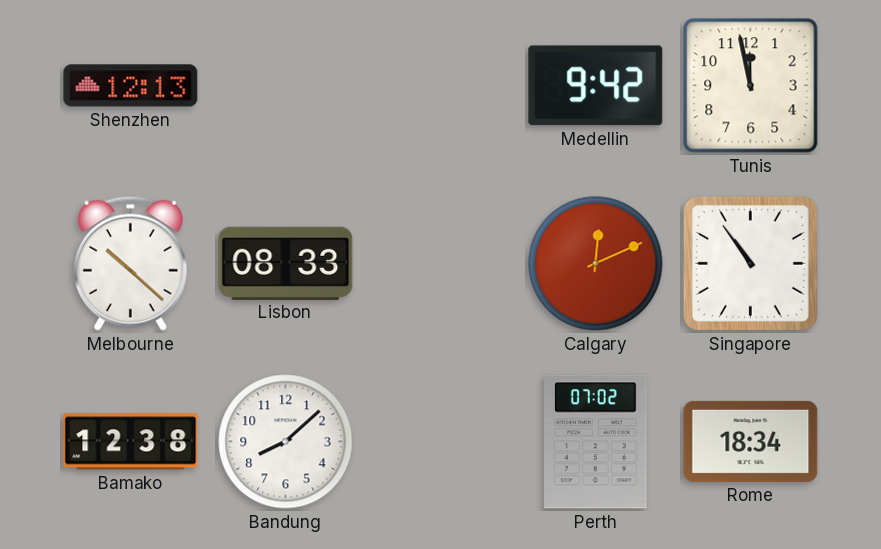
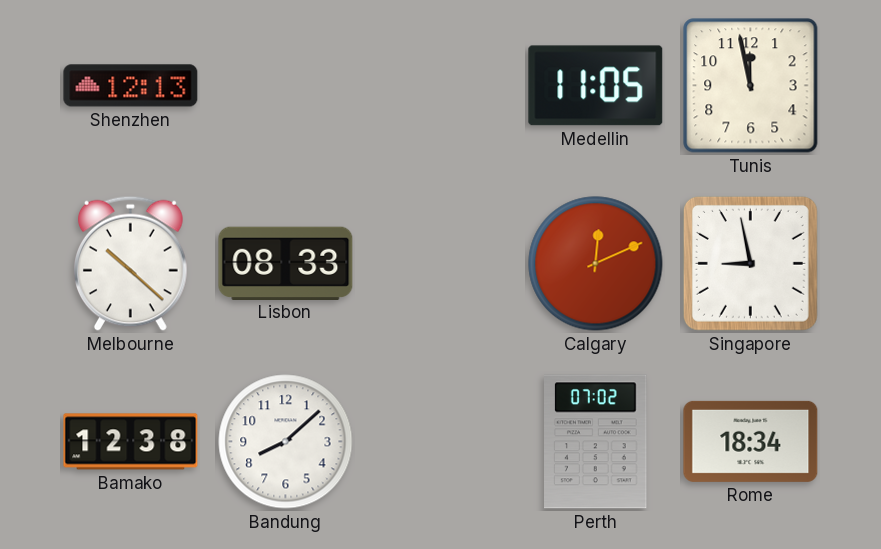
Medellin: 9:42 -> 11:05
Singapore: 10:54 -> 8:58
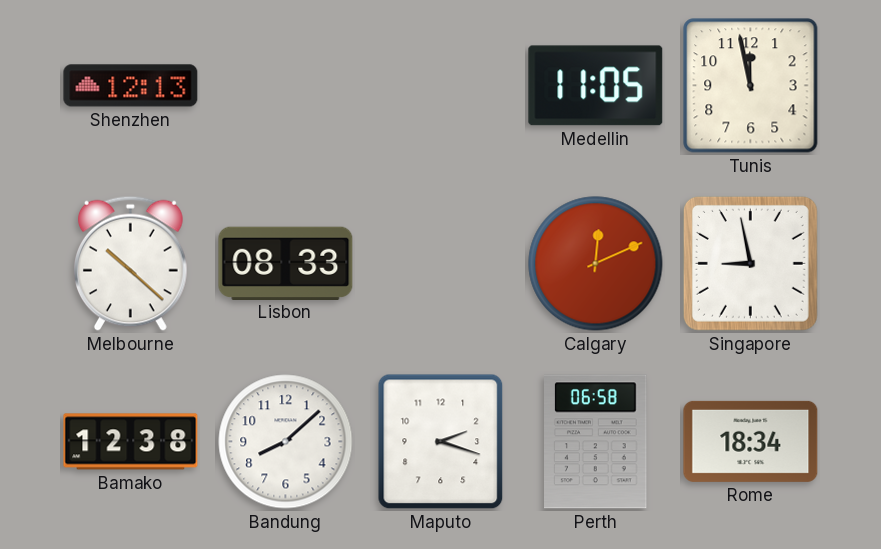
Maputo: none -> 2:18
Perth: 07:02 -> 06:58
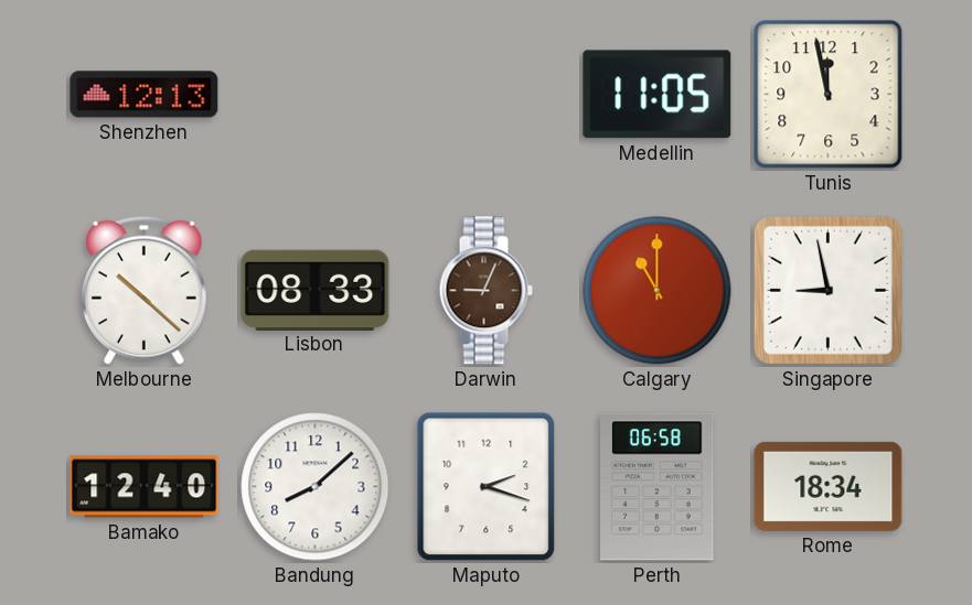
Darwin: none -> 9:04
Calgary: 12:11 -> 11:00
Bamako: 12:38 -> 12:40
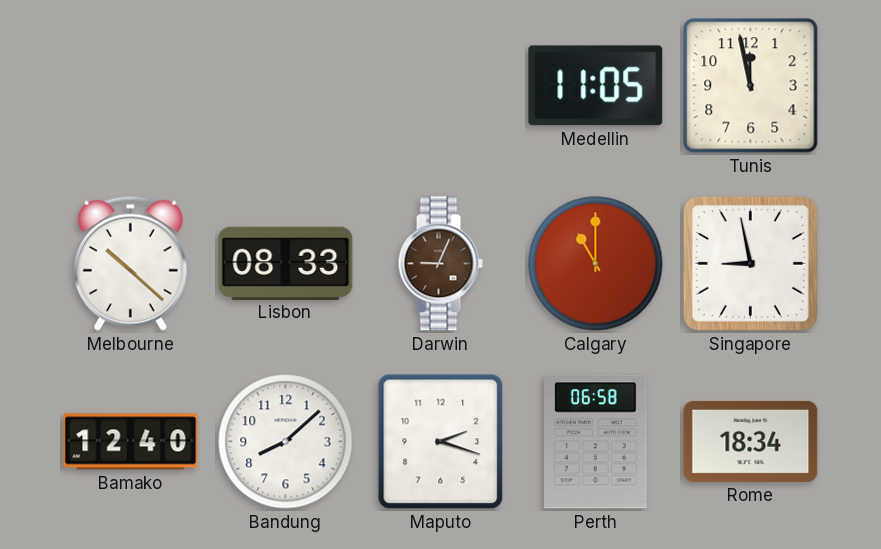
Shenzhen: 12:13 -> none
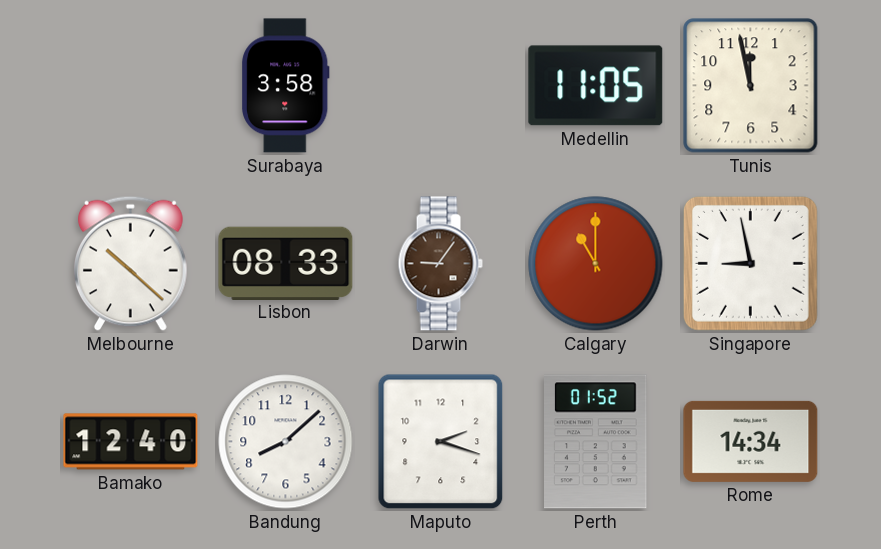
Surabaya: none -> 3:58
Darwin: 9:04 -> 9:06
Perth: 06:58 -> 01:52
Rome: 18:34 -> 14:34
